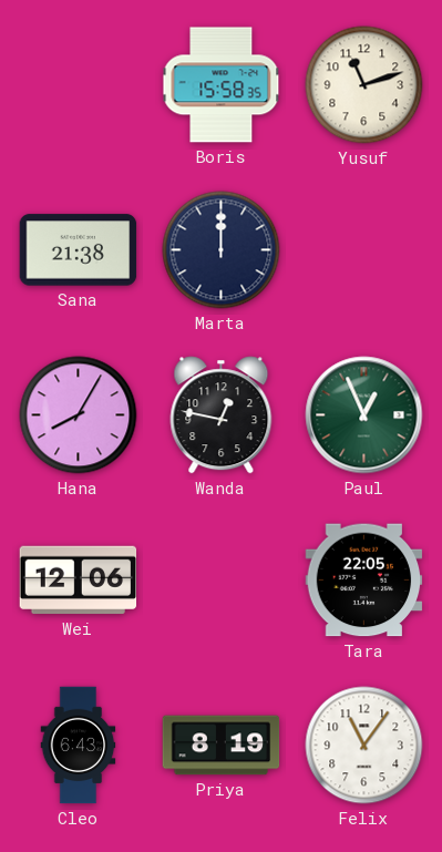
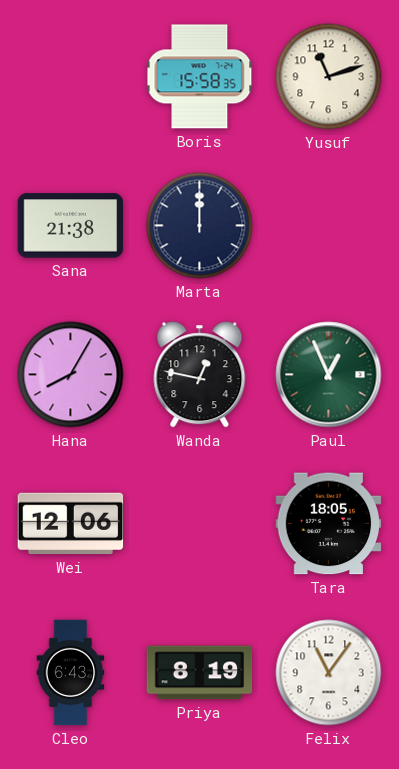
Tara: 22:05 -> 18:05
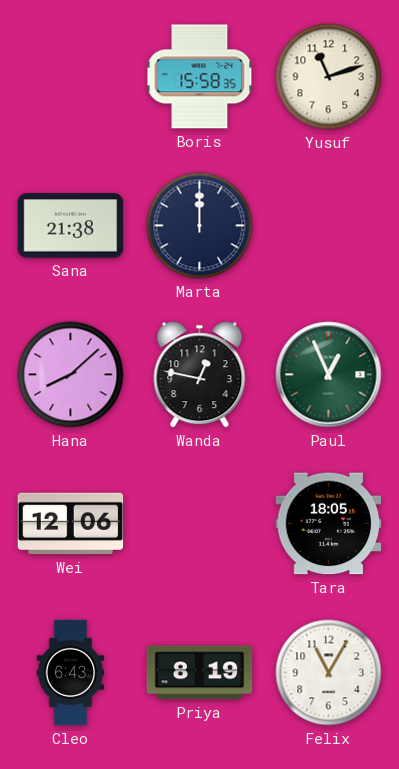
Hana: 8:05 -> 8:08
Felix: 11:06 -> 11:05
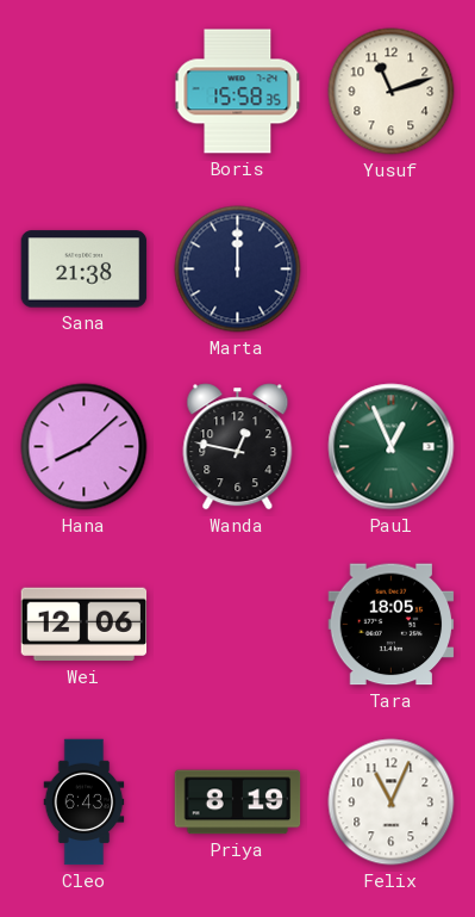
Felix: 11:05 -> 11:04
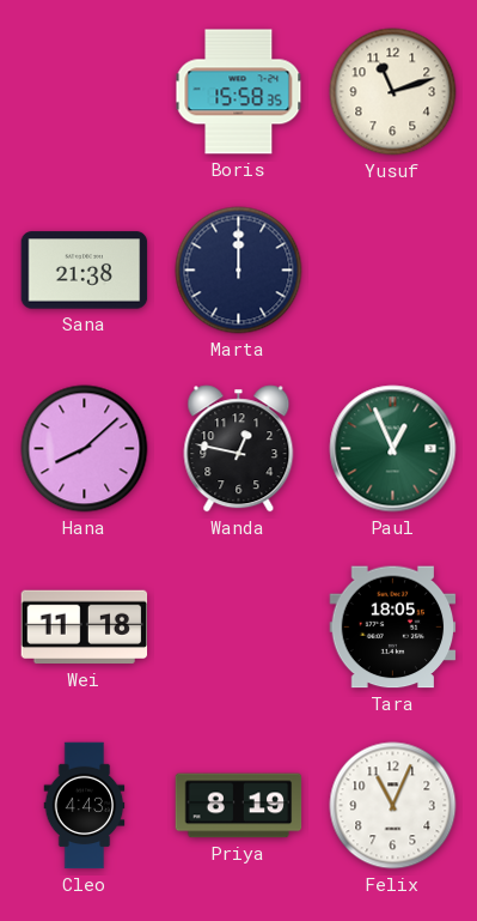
Wei: 12:06 -> 11:18
Cleo: 6:43 -> 4:43
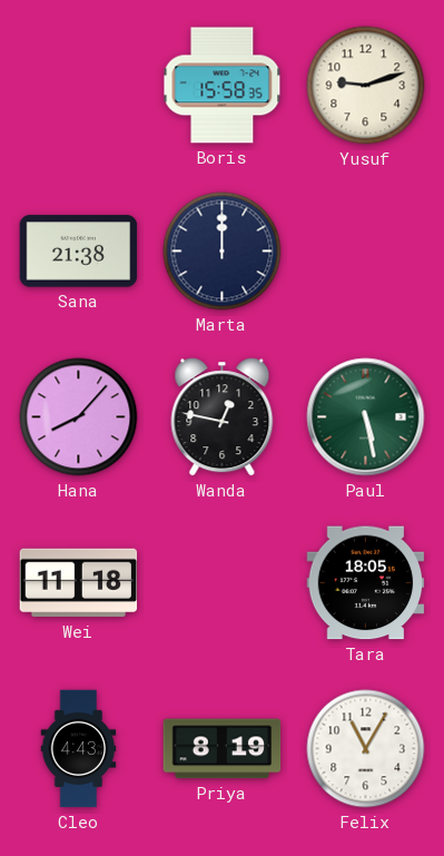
Yusuf: 11:12 -> 9:12
Hana: 8:08 -> 8:07
Paul: 12:56 -> 5:28
Felix: 11:04 -> 11:05
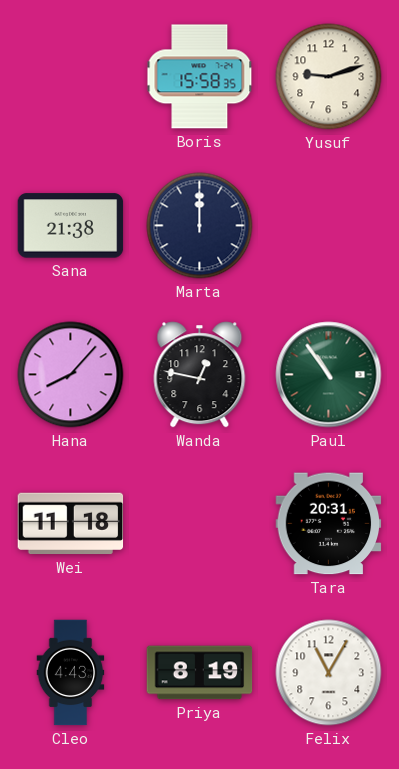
Paul: 5:28 -> 10:54
Tara: 18:05 -> 20:31
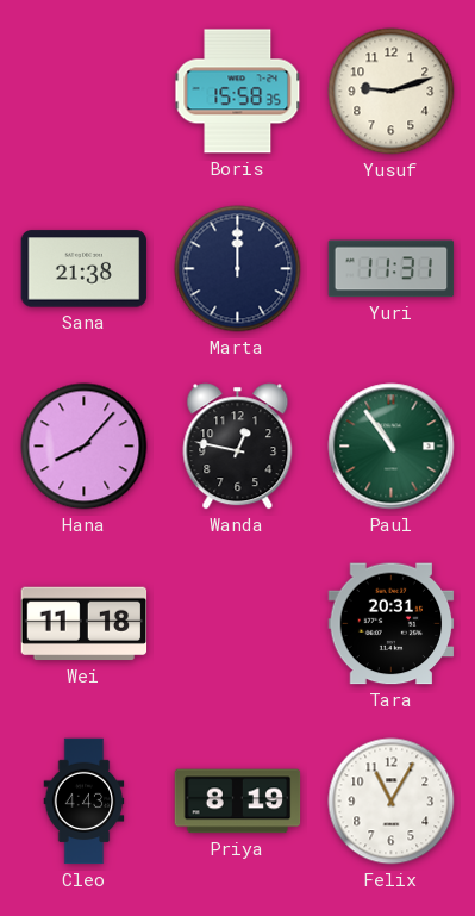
Yuri: none -> 11:31
